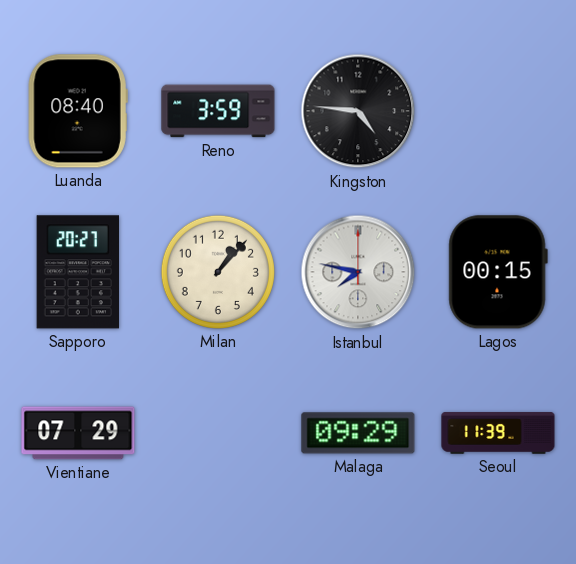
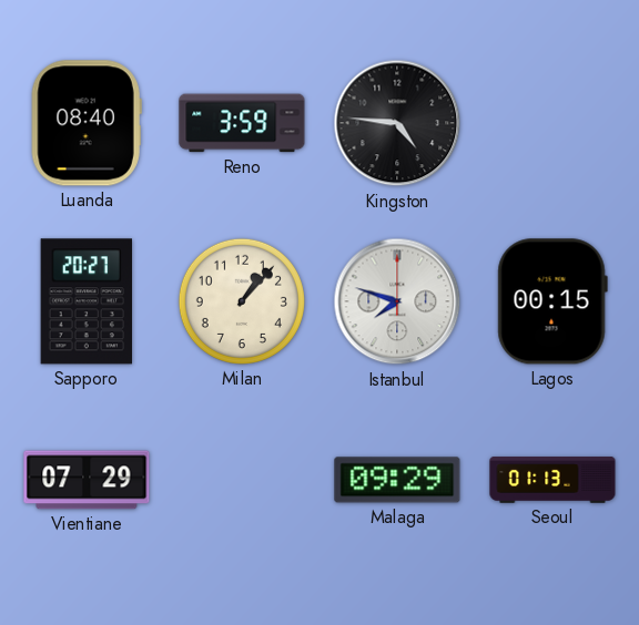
Istanbul: 7:47 -> 7:48
Seoul: 11:39 -> 01:13
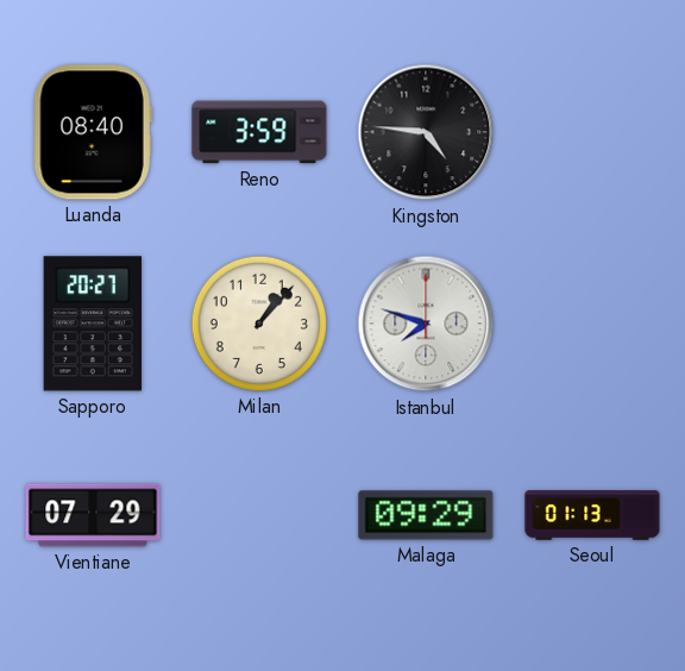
Lagos: 00:15 -> none
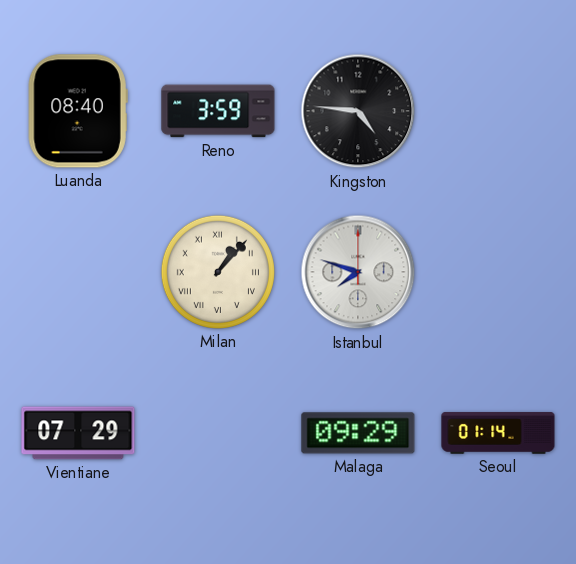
Sapporo: 20:27 -> none
Milan numerals: Arabic -> Roman
Seoul: 01:13 -> 01:14
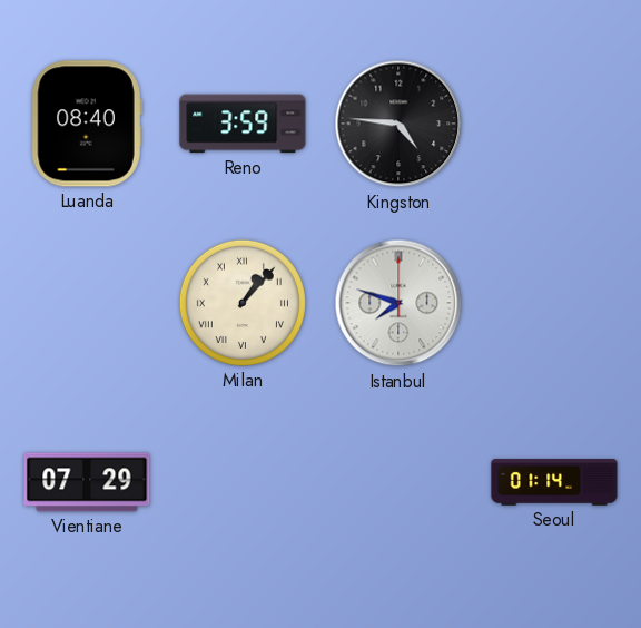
Malaga: 09:29 -> none
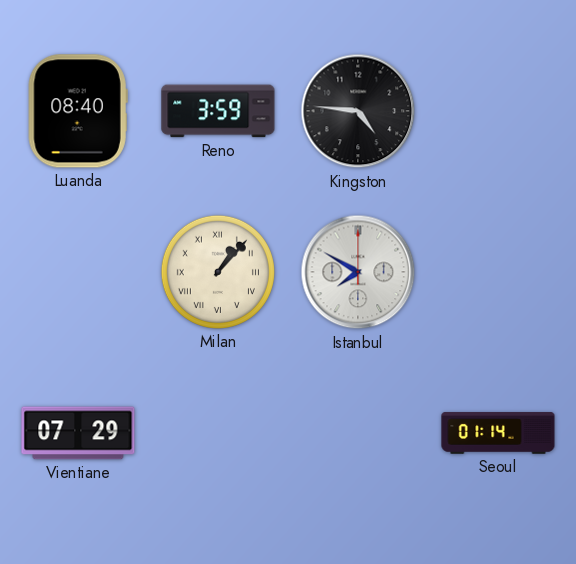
Istanbul: 7:48 -> 7:50
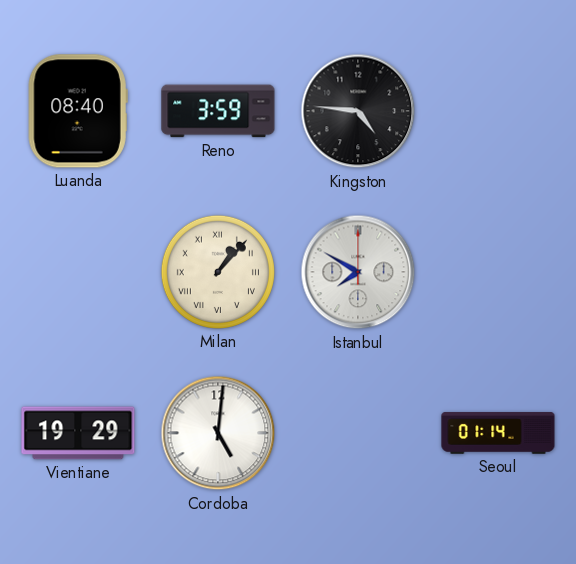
Vientiane: 07:29 -> 19:29
Cordoba: none -> 5:01
